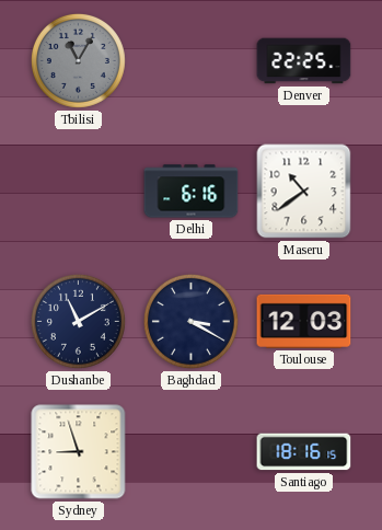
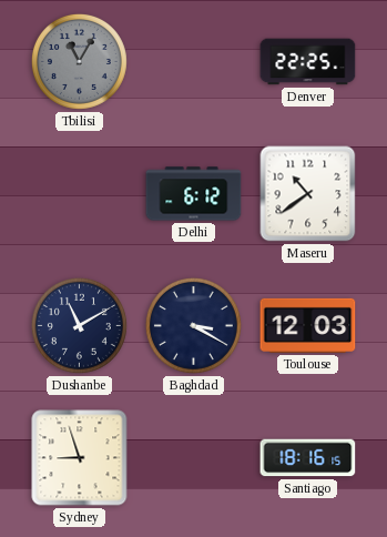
Delhi: 6:16 -> 6:12
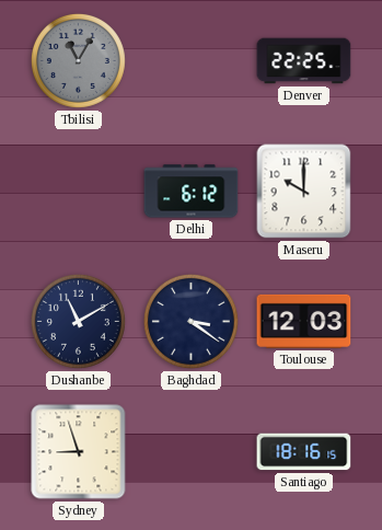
Maseru: 10:39 -> 10:00
Baghdad: 3:20 -> 3:21
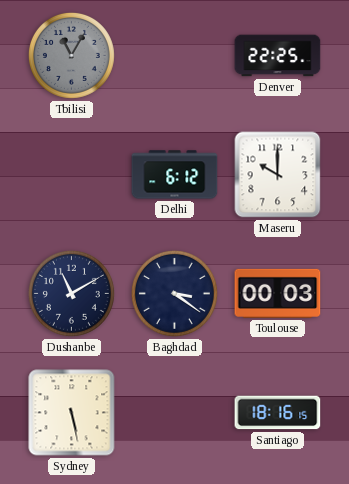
Toulouse: 12:03 -> 00:03
Sydney: 8:57 -> 5:28
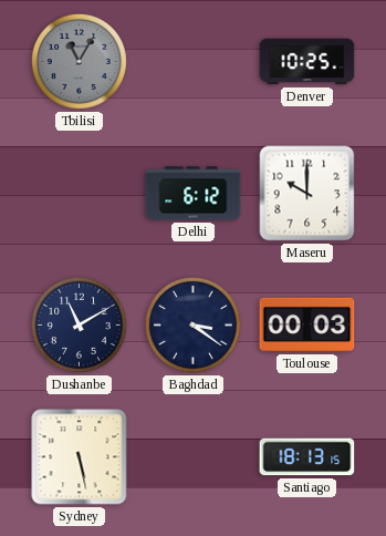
Denver: 22:25 -> 10:25
Santiago: 18:16 -> 18:13
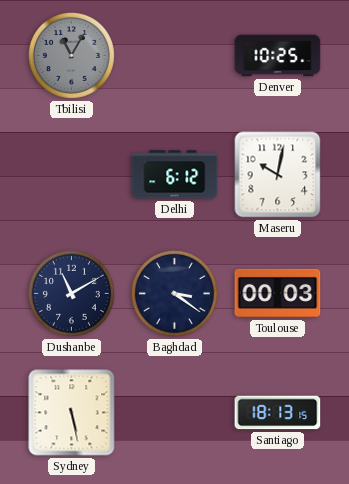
Maseru: 10:00 -> 10:02
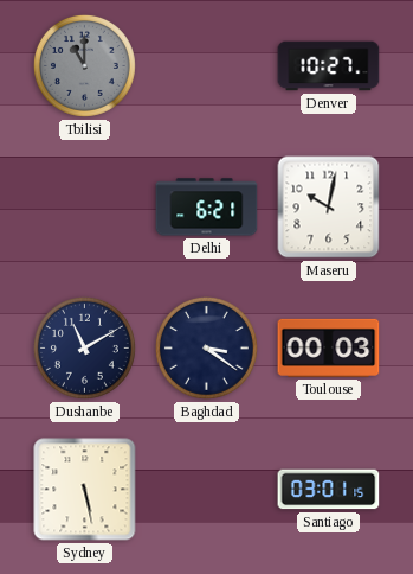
Tbilisi: 11:05 -> 11:00
Denver: 10:25 -> 10:27
Delhi: 6:12 -> 6:21
Santiago: 18:13 -> 03:01
